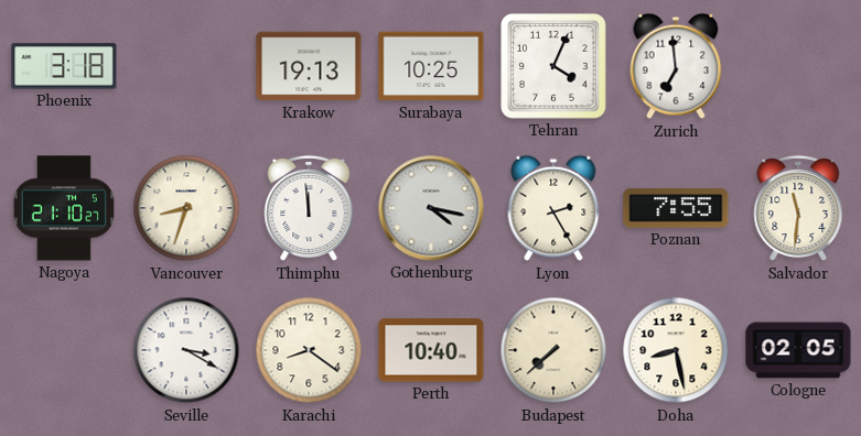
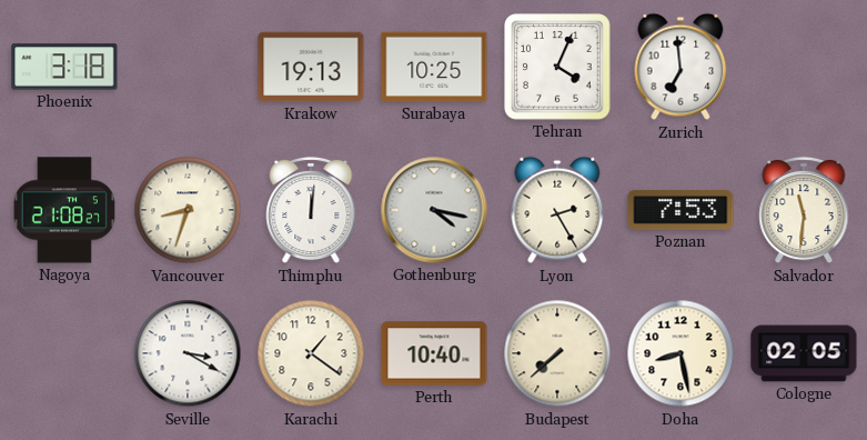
Nagoya: 21:10 -> 21:08
Thimphu: 11:59 -> 12:01
Poznan: 7:55 -> 7:53
Karachi: 8:21 -> 1:21
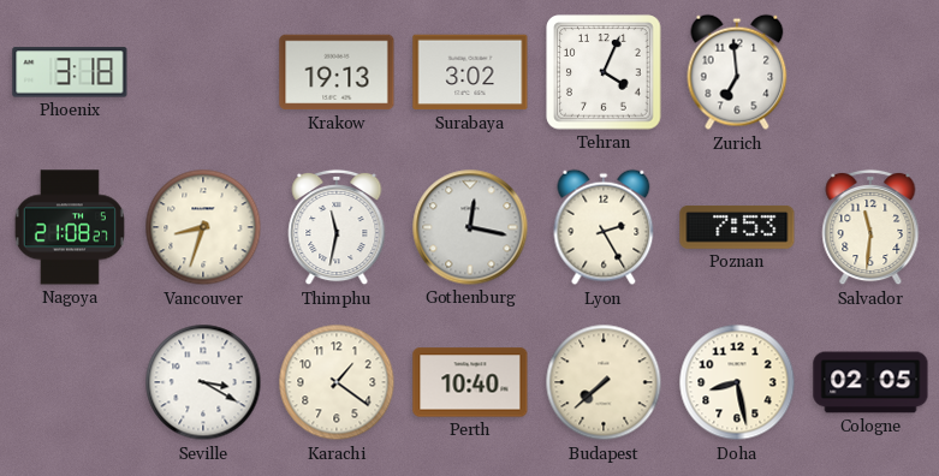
Surabaya: 10:25 -> 3:02
Thimphu: 12:01 -> 11:32
Gothenburg: 4:17 -> 12:17
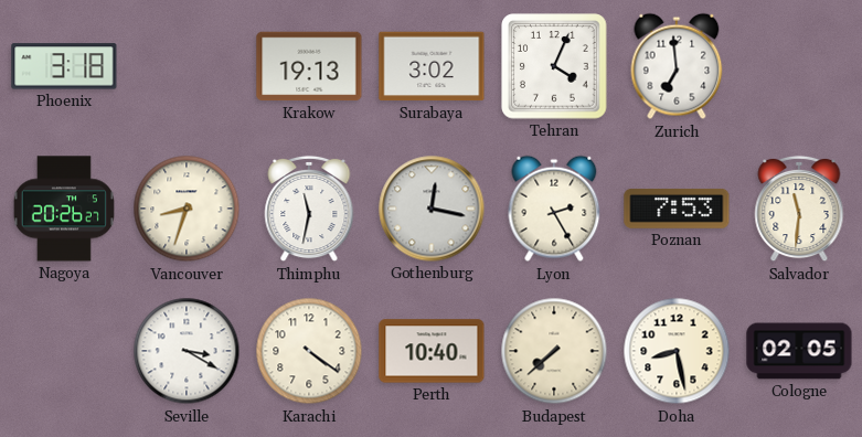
Nagoya: 21:08 -> 20:26
Karachi: 1:21 -> 4:21
